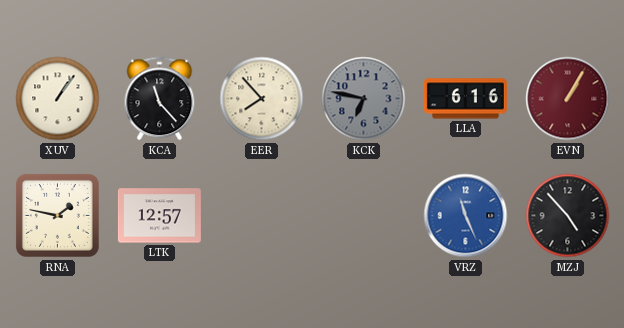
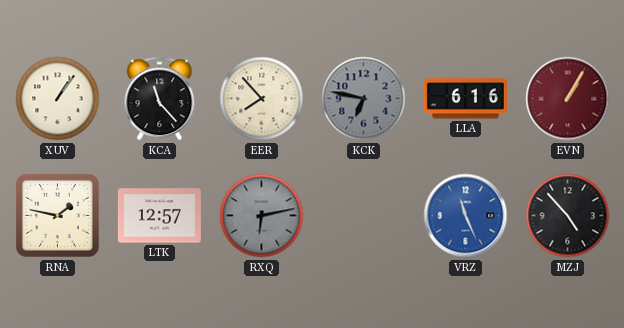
RXQ: none -> 6:13
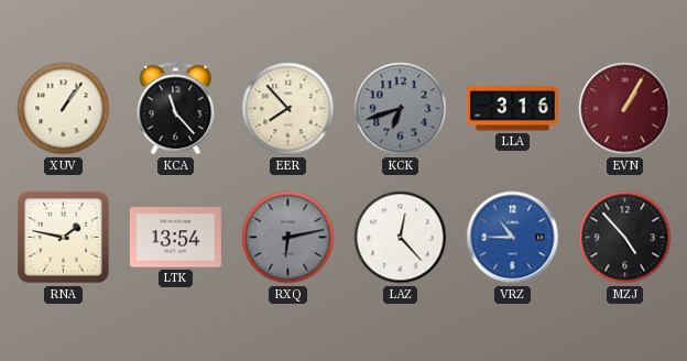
KCK: 6:47 -> 6:42
LLA: 6:16 -> 3:16
LTK: 12:57 -> 13:54
LAZ: none -> 12:23
VRZ: 11:26 -> 10:45
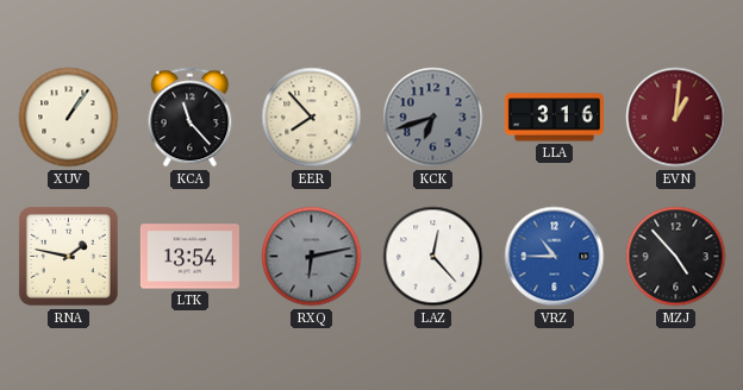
EVN: 1:05 -> 1:01
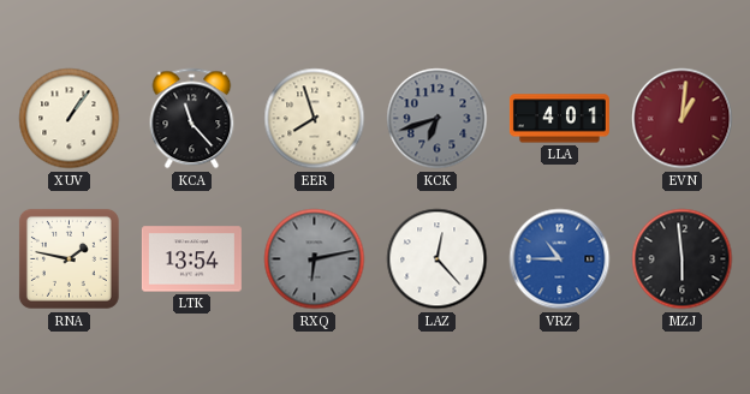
EER: 7:53 -> 7:57
LLA: 3:16 -> 4:01
MZJ: 4:53 -> 5:59
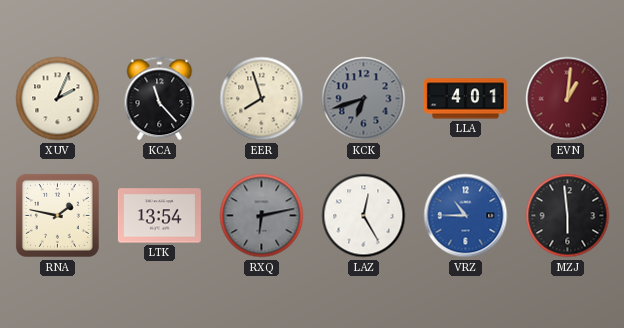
XUV: 1:06 -> 2:04
LAZ: 12:23 -> 12:25
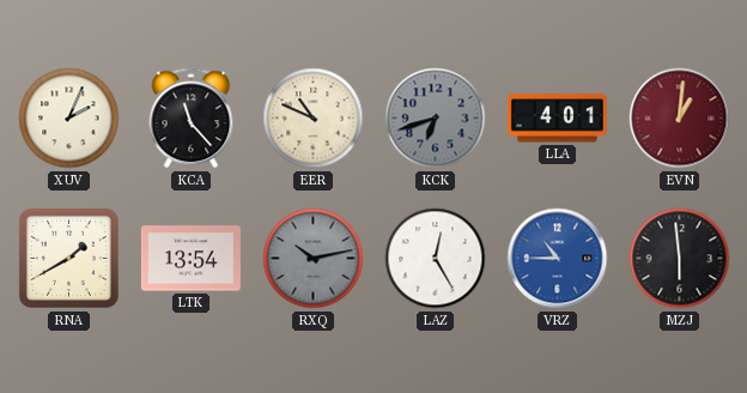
EER: 7:57 -> 10:49
RNA: 1:47 -> 1:40
RXQ: 6:13 -> 10:13
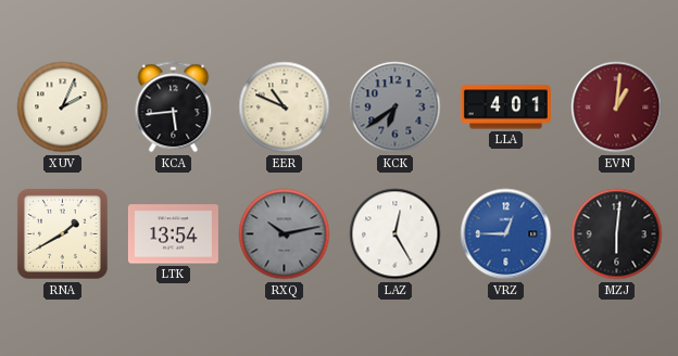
KCA: 11:23 -> 5:44
KCK: 6:42 -> 6:39
VRZ: 10:45 -> 12:45
MZJ: 5:59 -> 6:01
